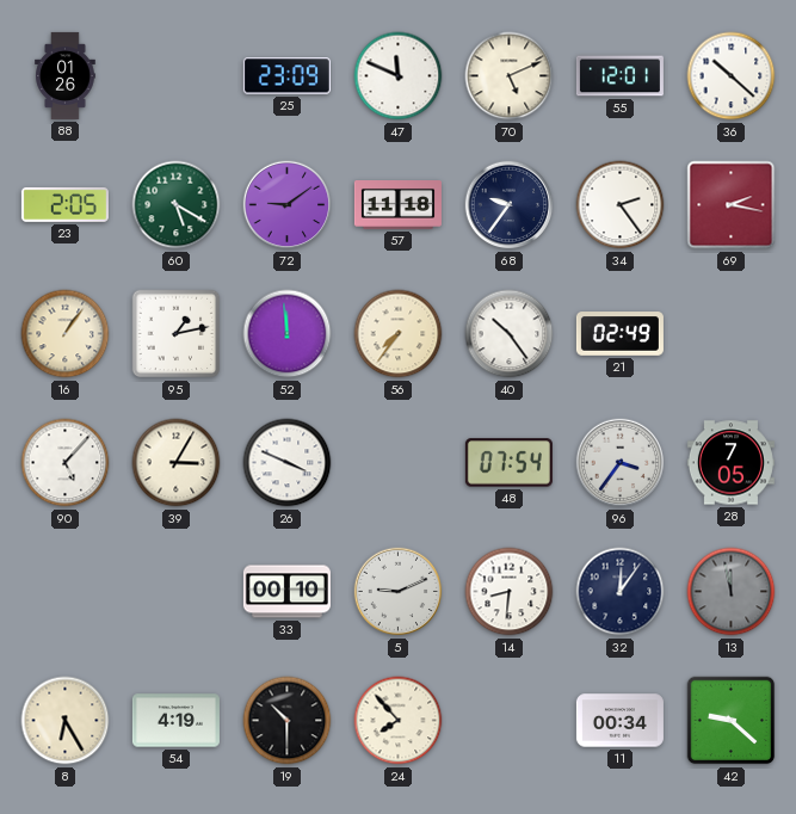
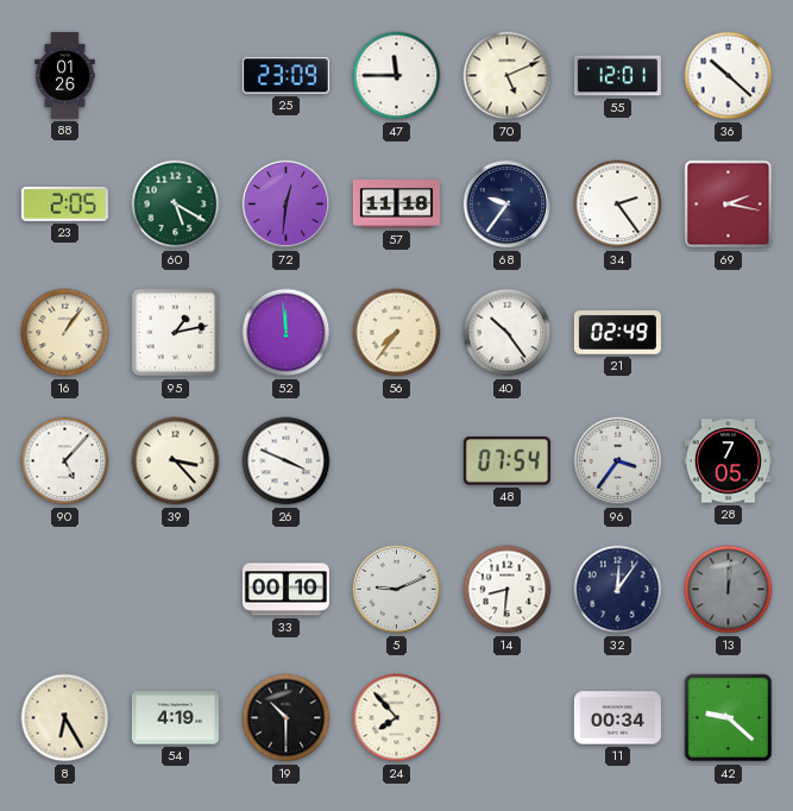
47: 11:49 -> 11:45
72: 9:09 -> 12:31
39: 3:05 -> 3:23
13: 11:58 -> 12:01
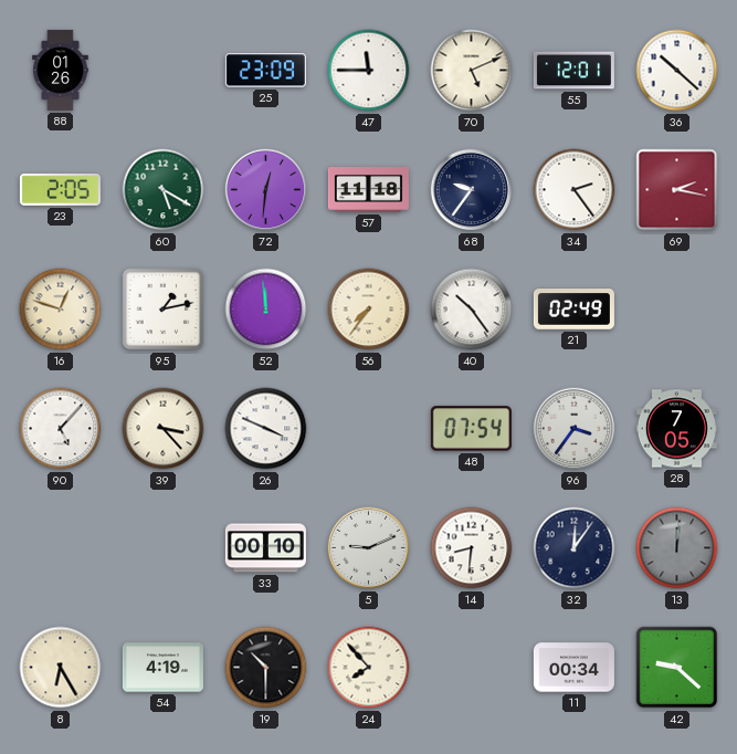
16: 1:06 -> 12:48
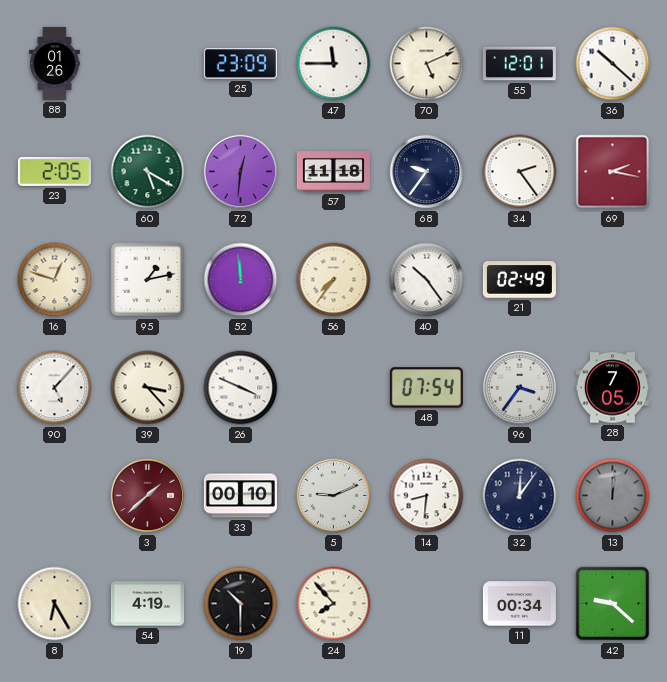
3: none -> 1:38
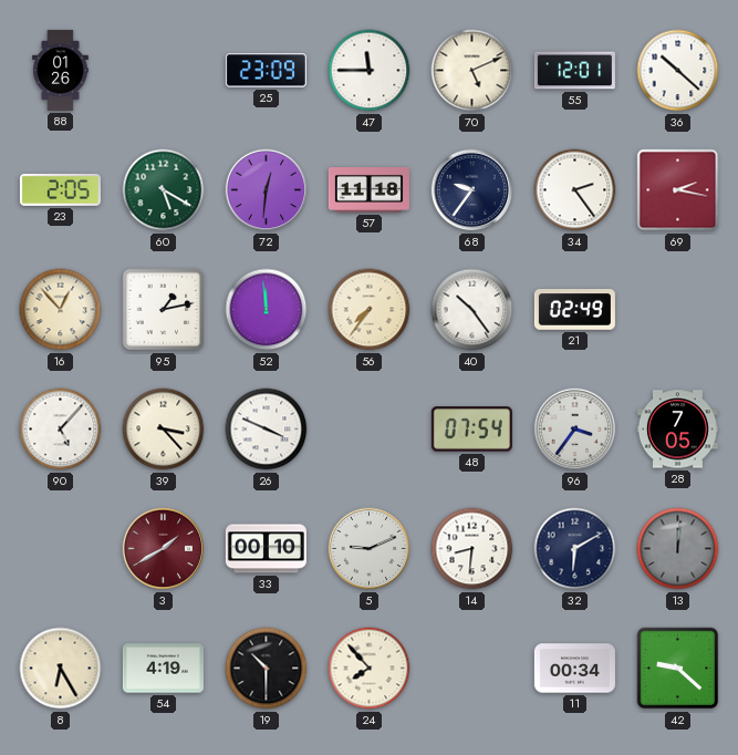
16: 12:48 -> 12:53
3: 1:38 -> 1:40
32: 12:06 -> 6:10
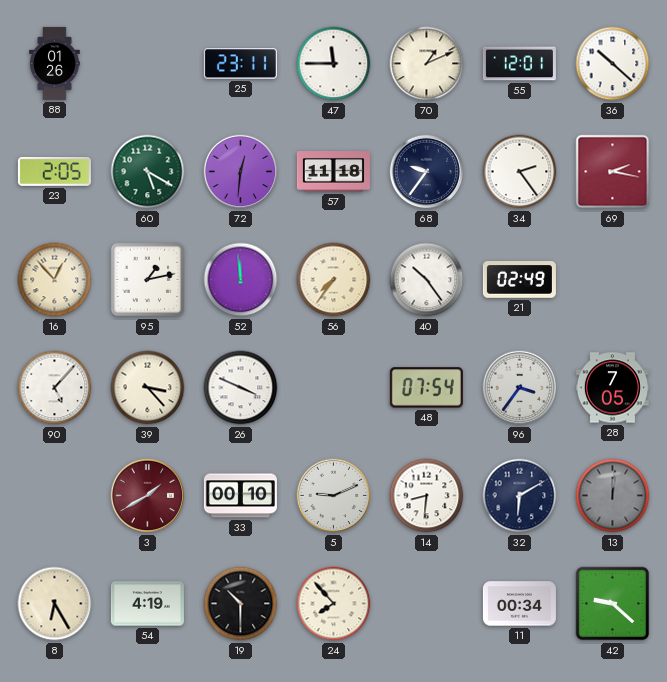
25: 23:09 -> 23:11
70: 5:11 -> 1:11
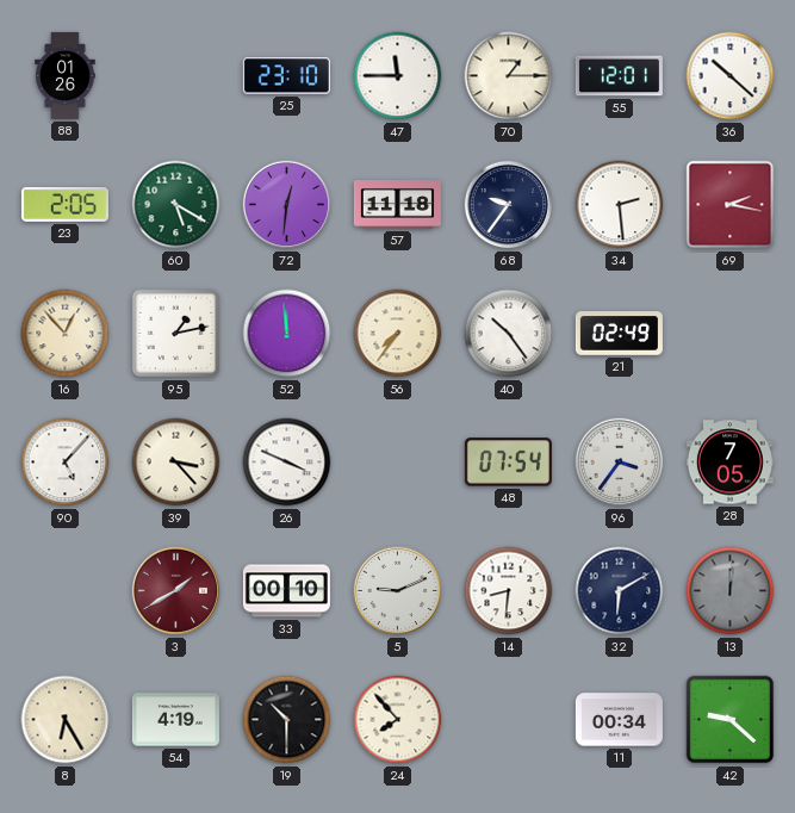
25: 23:11 -> 23:10
70: 1:11 -> 1:15
34: 2:24 -> 2:29
